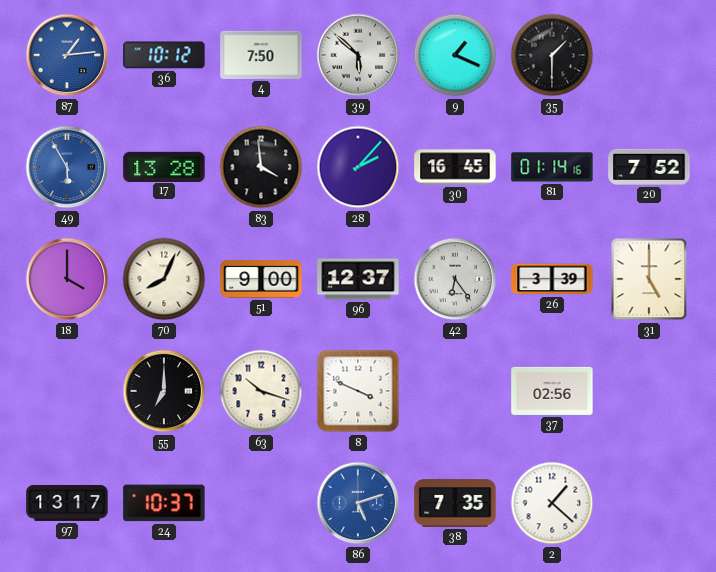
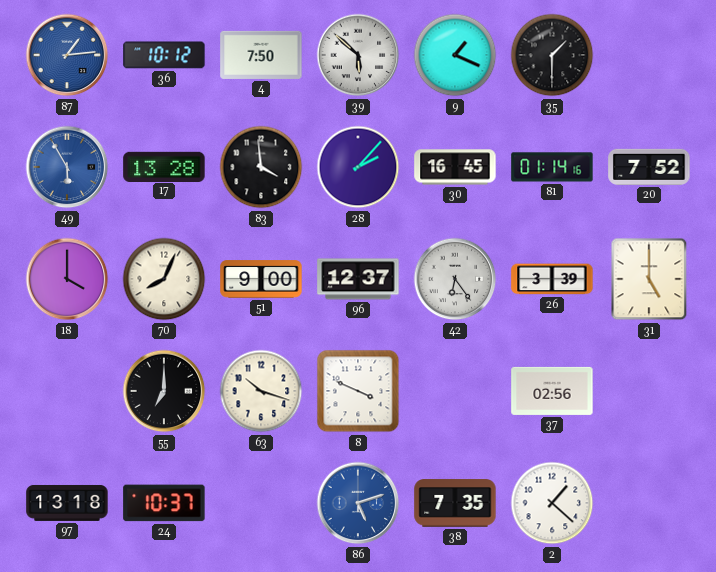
97: 13:17 -> 13:18
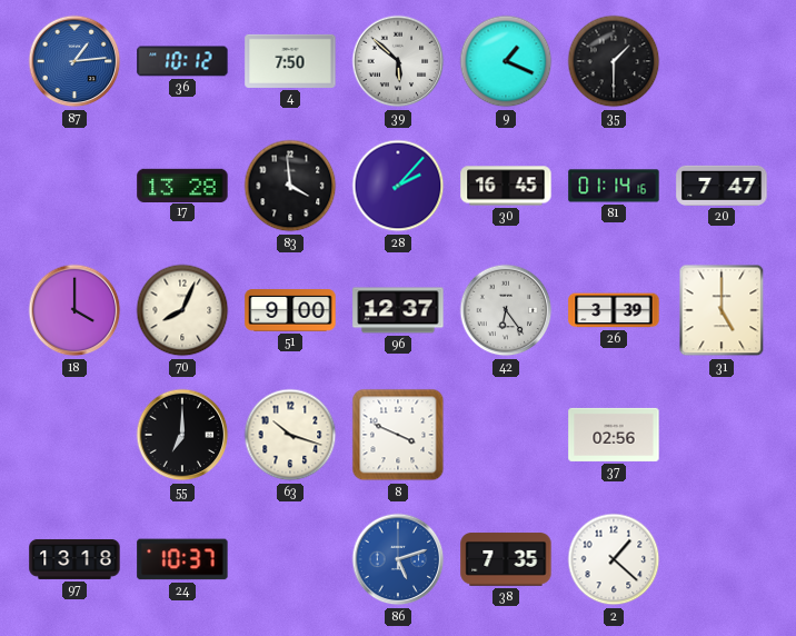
49: 5:55 -> none
20: 7:52 -> 7:47
